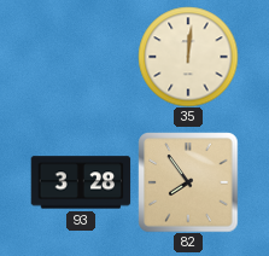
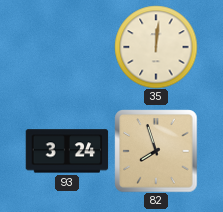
93: 3:28 -> 3:24
82: 7:54 -> 7:57
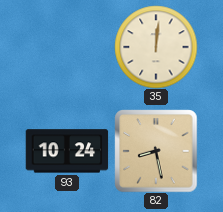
93: 3:24 -> 10:24
82: 7:57 -> 8:28
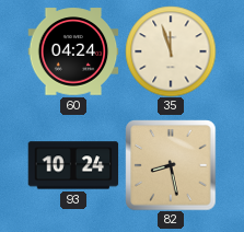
60: none -> 04:24
35: 12:01 -> 11:57
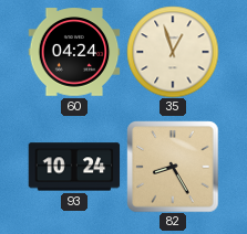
35: 11:57 -> 12:57
82: 8:28 -> 8:25
